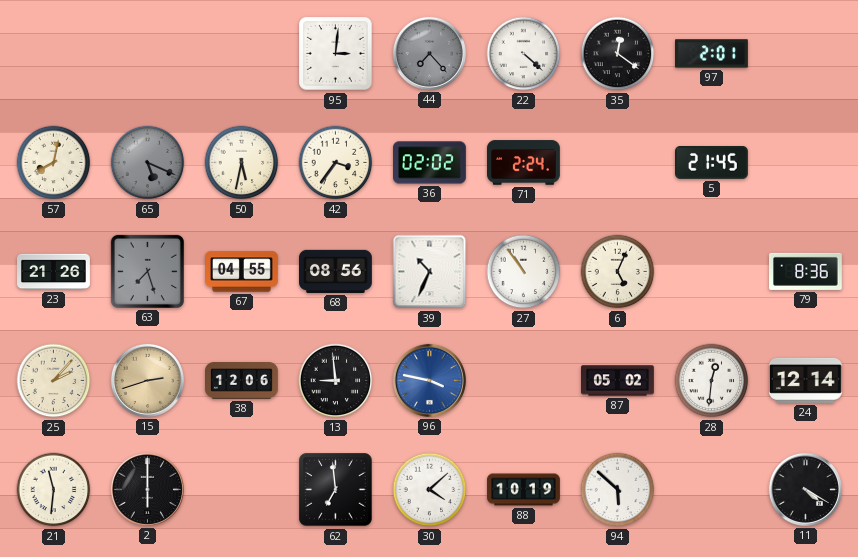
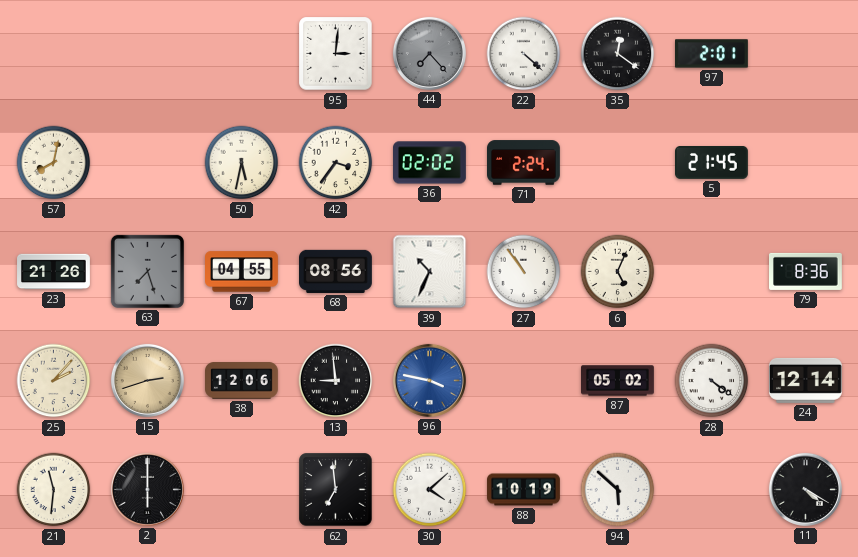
65: 5:19 -> none
28: 12:31 -> 4:21
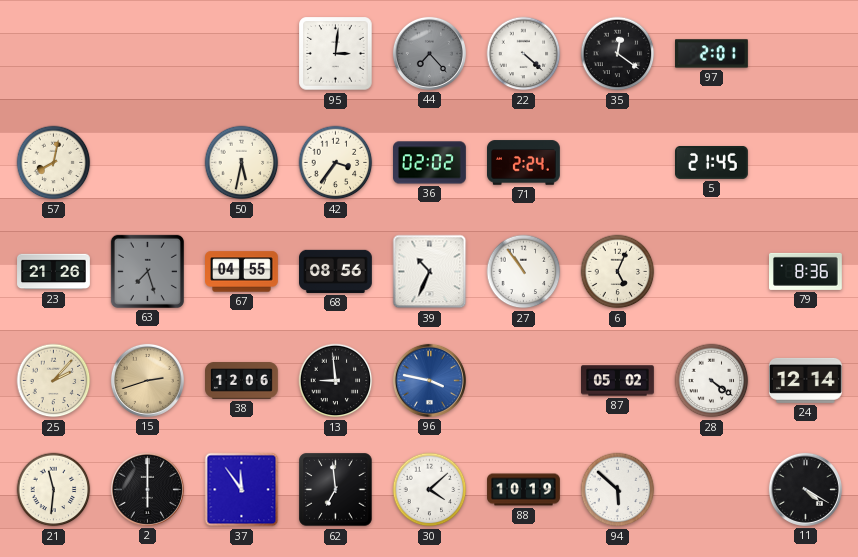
37: none -> 11:54
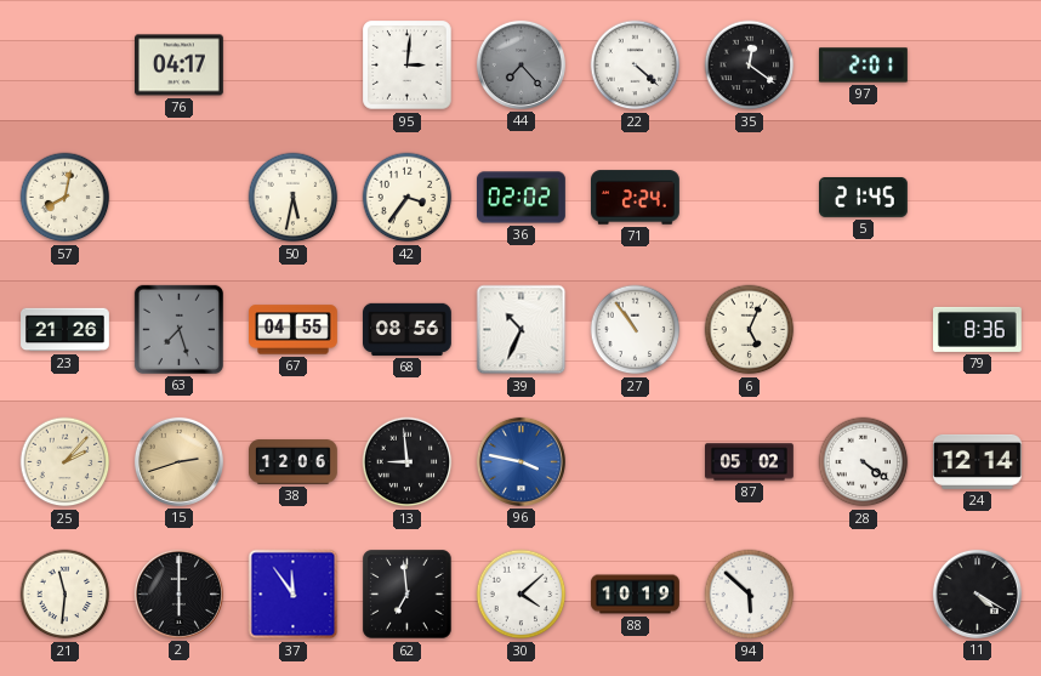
76: none -> 04:17
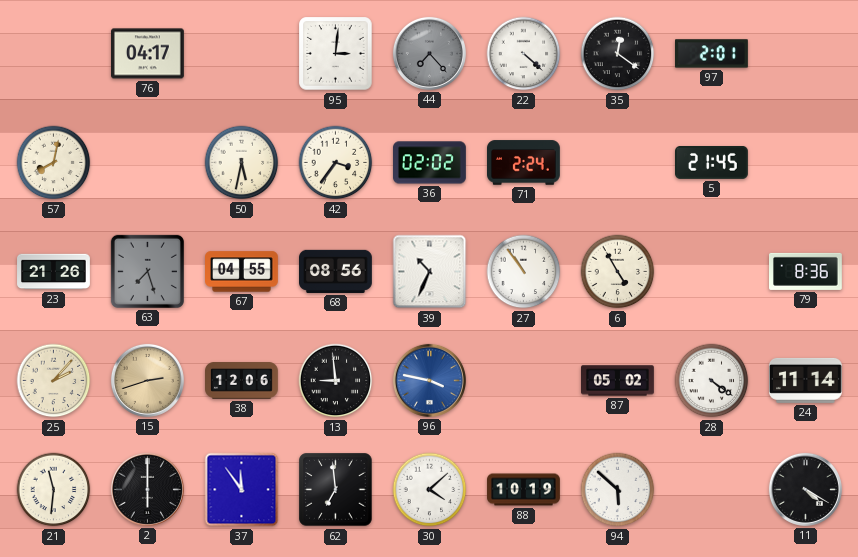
6: 5:04 -> 4:55
24: 12:14 -> 11:14
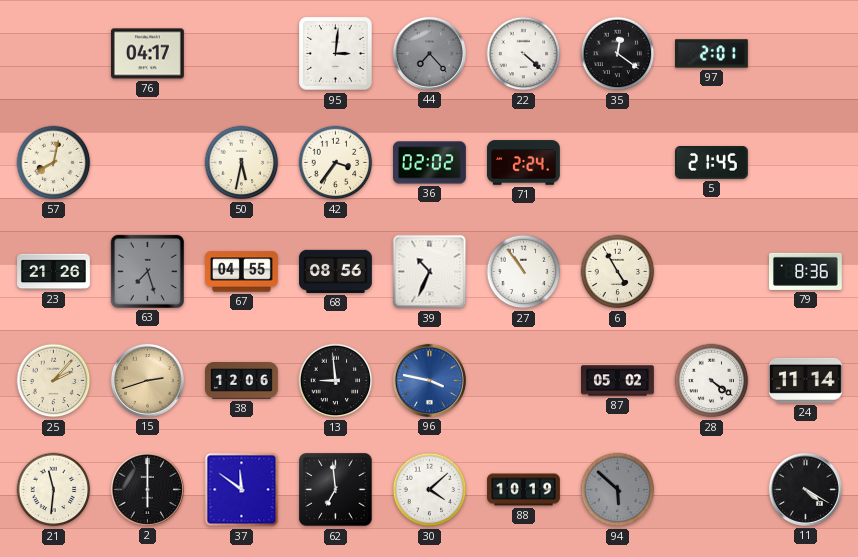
37: 11:54 -> 11:51
94 dial: white -> grey
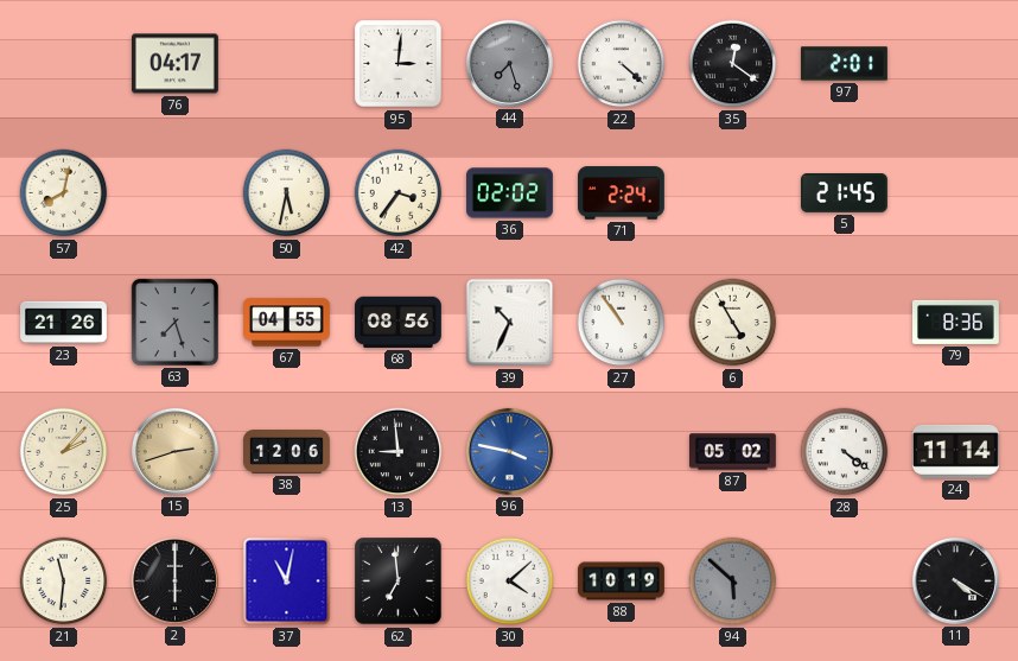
44: 7:23 -> 7:27
37: 11:51 -> 11:02
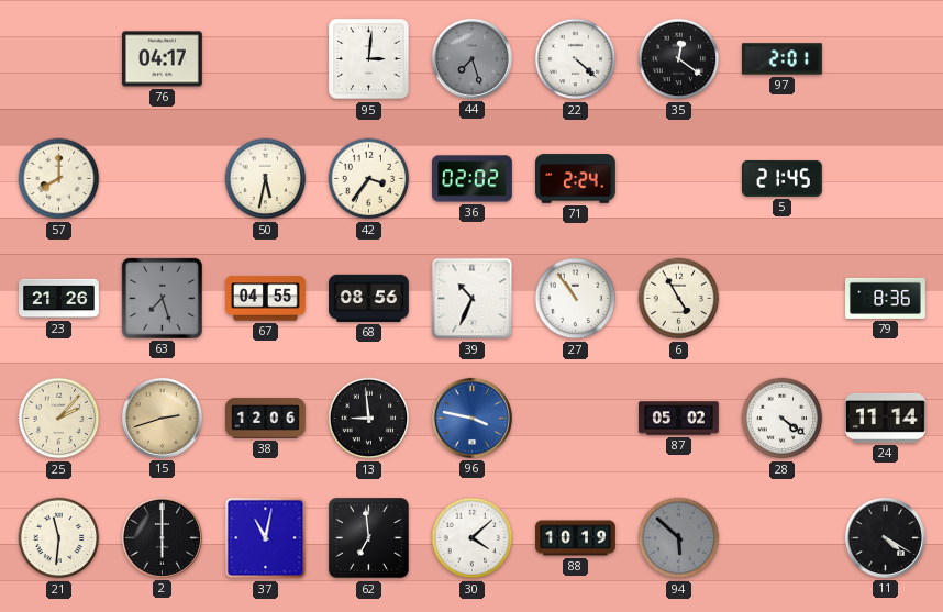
57: 8:02 -> 8:00
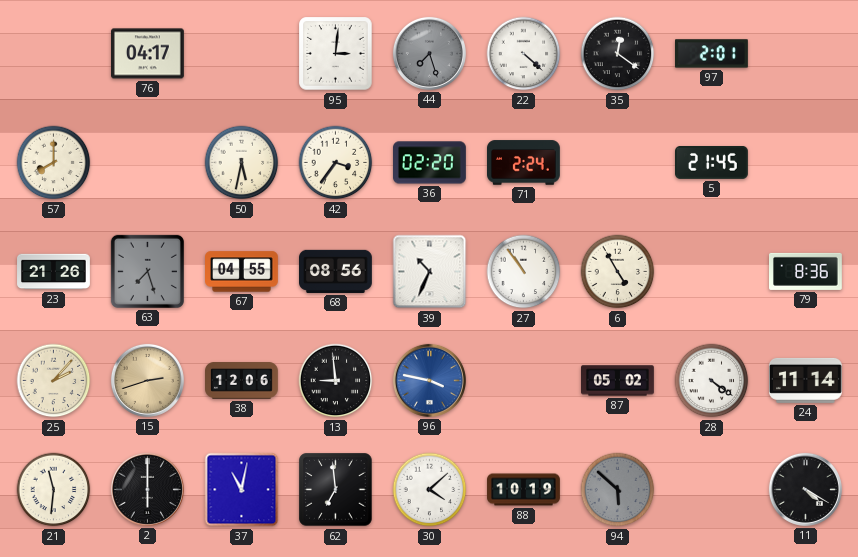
36: 02:02 -> 02:20
